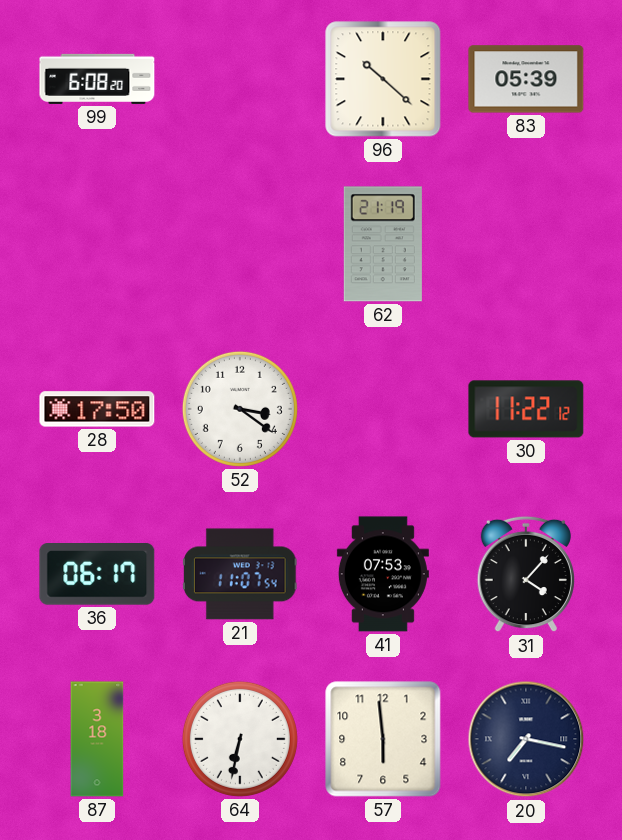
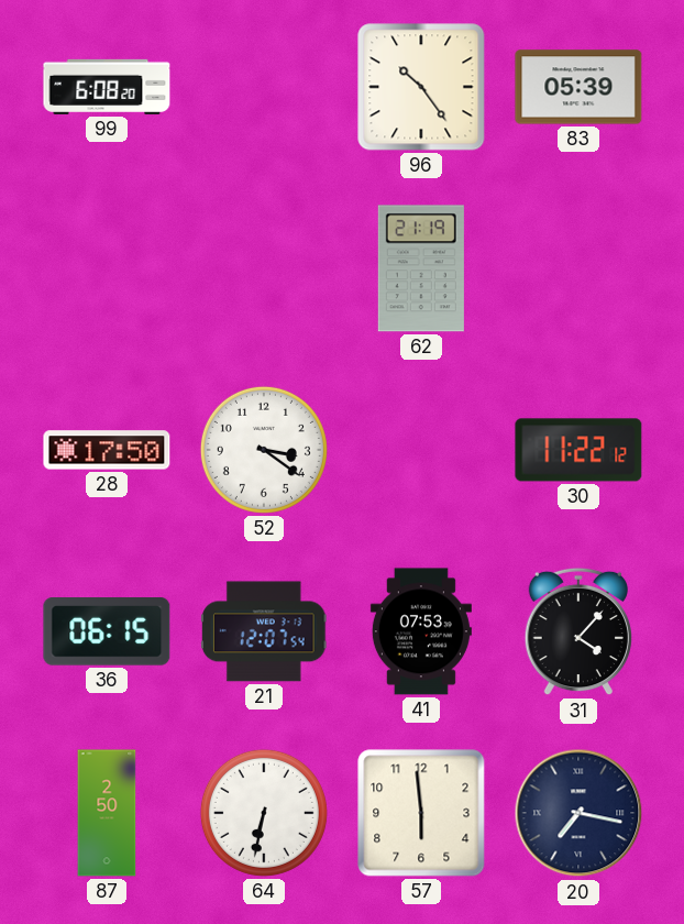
96: 10:22 -> 10:24
36: 06:17 -> 06:15
21: 11:07 -> 12:07
87: 3:18 -> 2:50
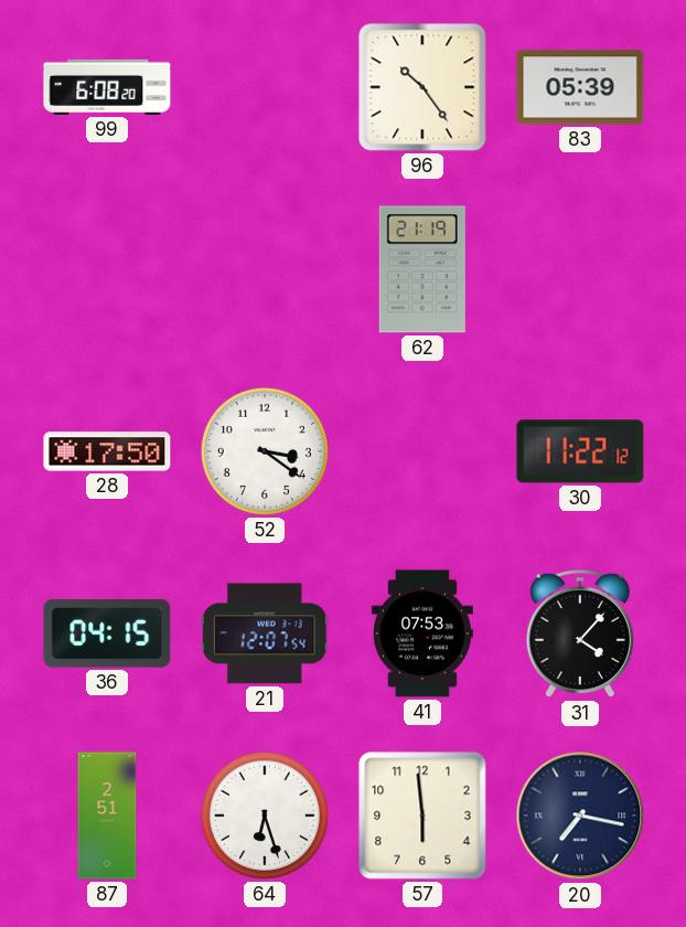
36: 06:15 -> 04:15
87: 2:50 -> 2:51
64: 6:32 -> 6:27
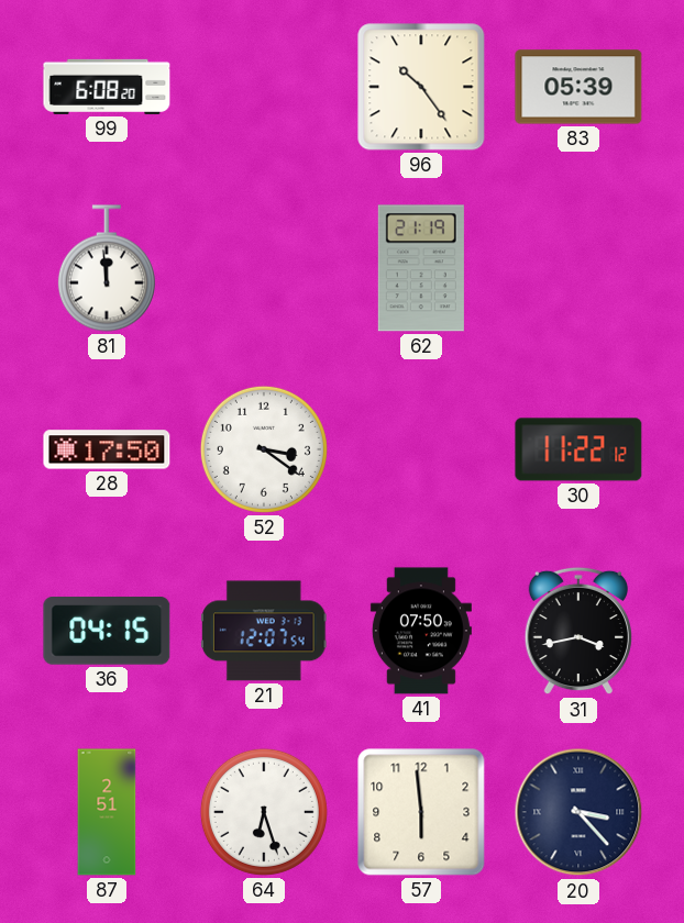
81: none -> 11:59
41: 07:53 -> 07:50
31: 4:07 -> 3:43
20: 7:17 -> 3:23
